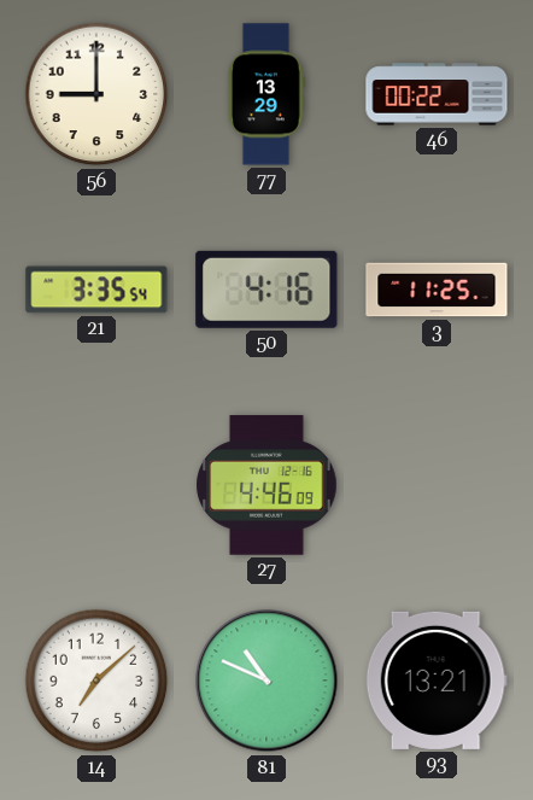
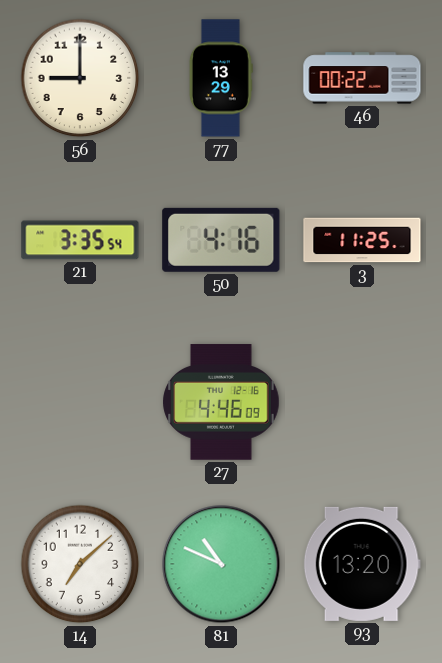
93: 13:21 -> 13:20
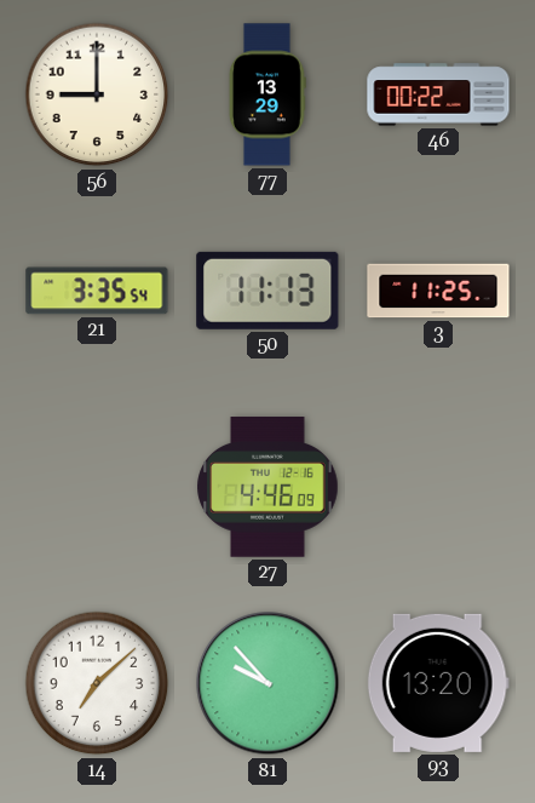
50: 4:16 -> 11:13
81: 10:49 -> 9:53
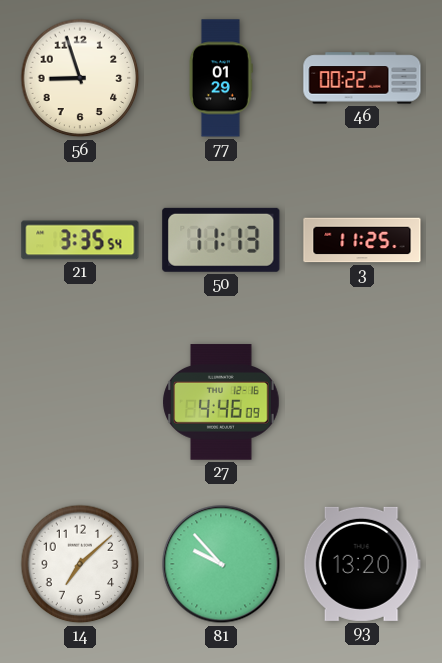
56: 9:00 -> 8:57
77: 13:29 -> 01:29
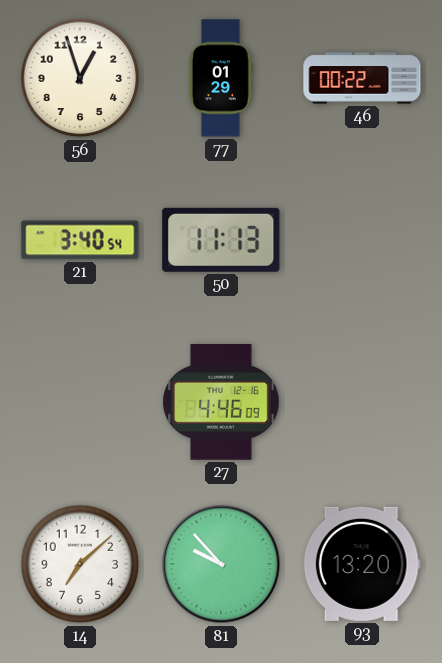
56: 8:57 -> 12:57
21: 3:35 -> 3:40
3: 11:25 -> none
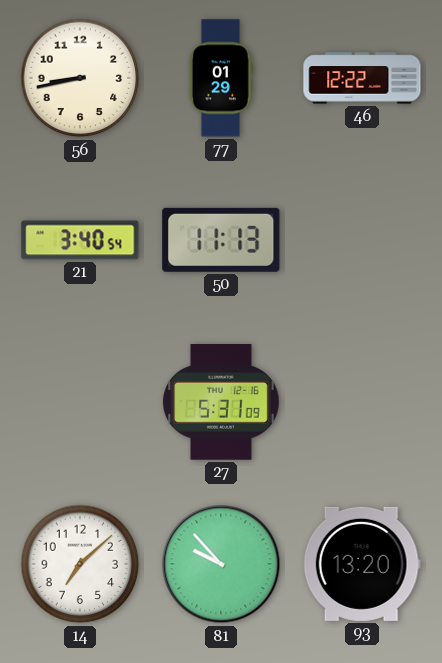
56: 12:57 -> 8:43
46: 00:22 -> 12:22
27: 4:46 -> 5:31
